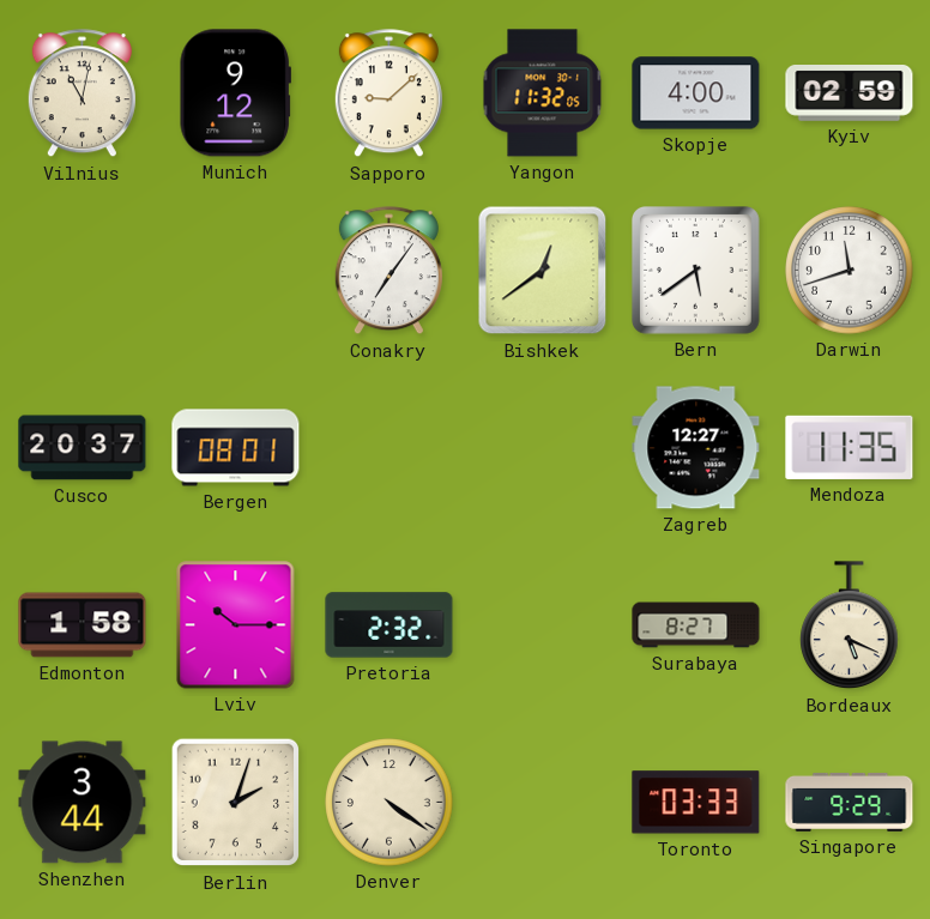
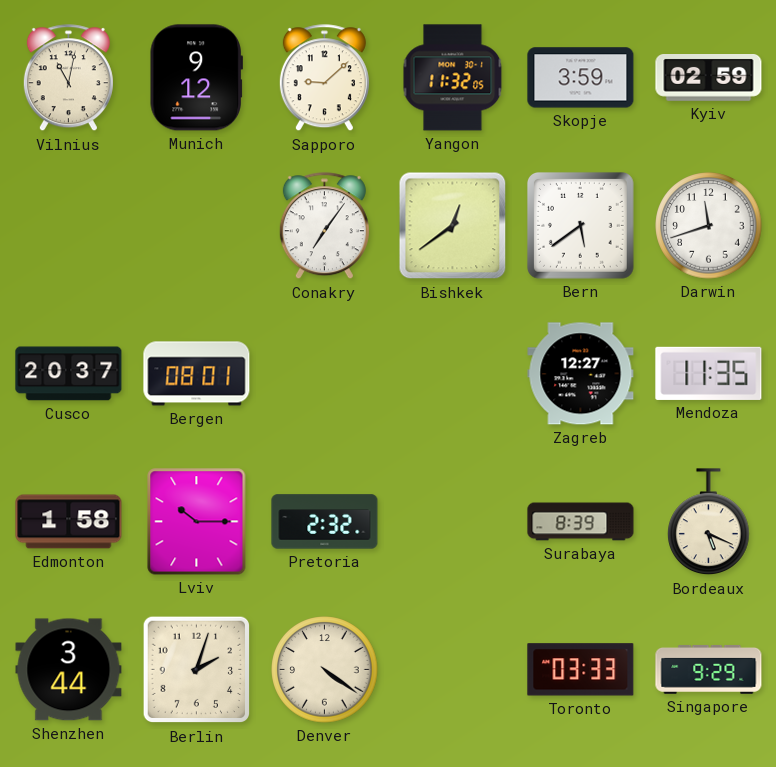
Skopje: 4:00 -> 3:59
Surabaya: 8:27 -> 8:39
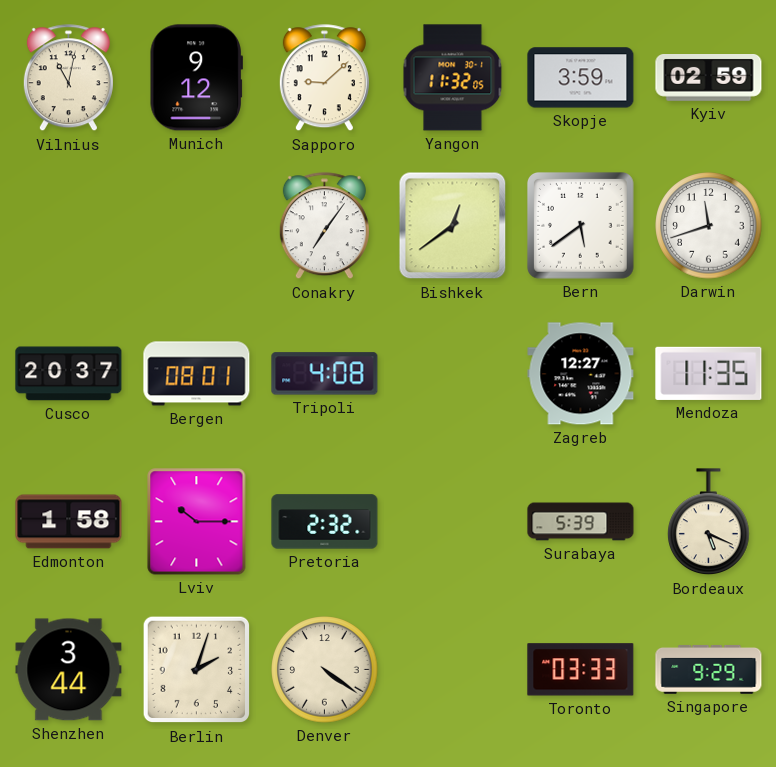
Tripoli: none -> 4:08
Surabaya: 8:39 -> 5:39
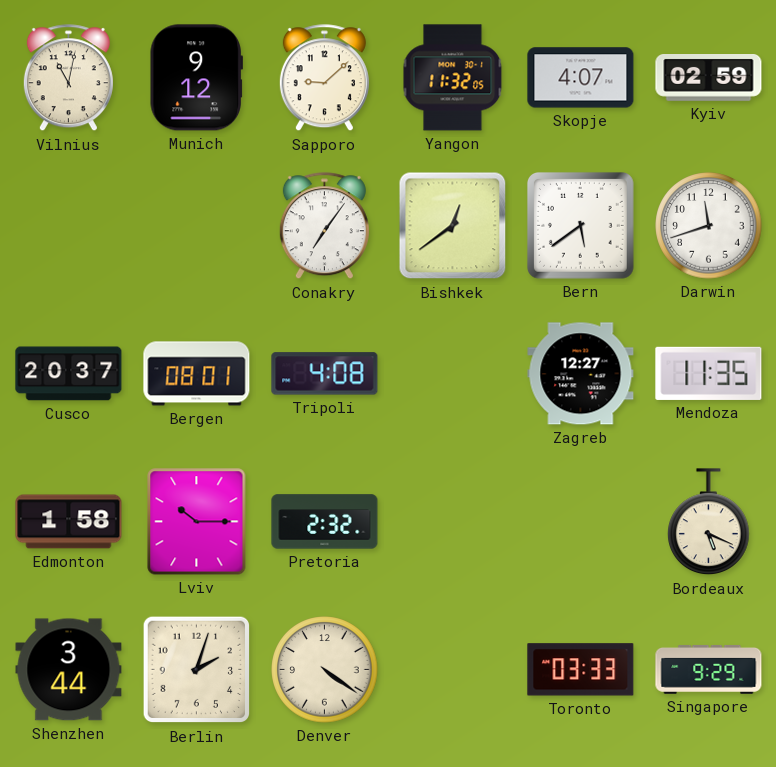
Skopje: 3:59 -> 4:07
Surabaya: 5:39 -> none
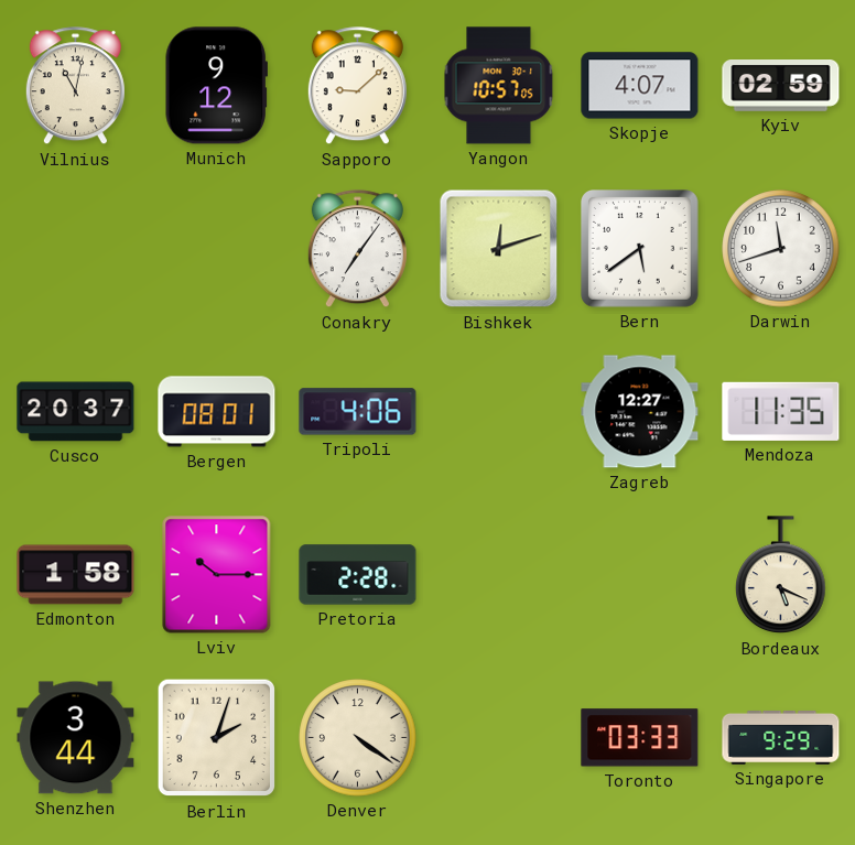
Yangon: 11:32 -> 10:57
Bishkek: 12:39 -> 12:12
Tripoli: 4:08 -> 4:06
Pretoria: 2:32 -> 2:28
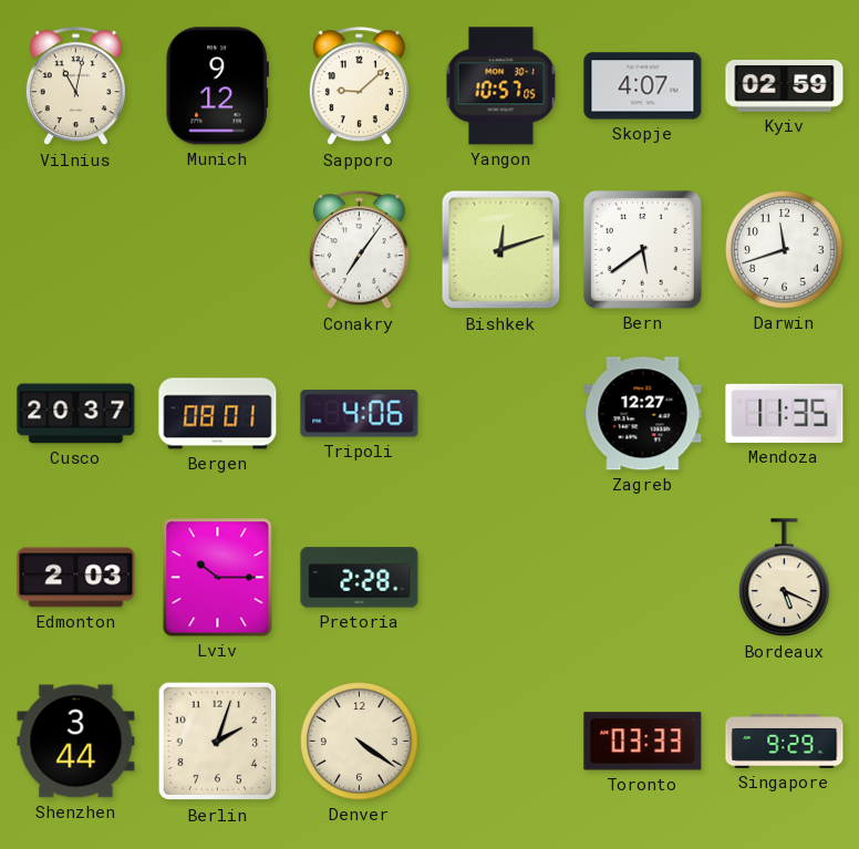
Edmonton: 1:58 -> 2:03
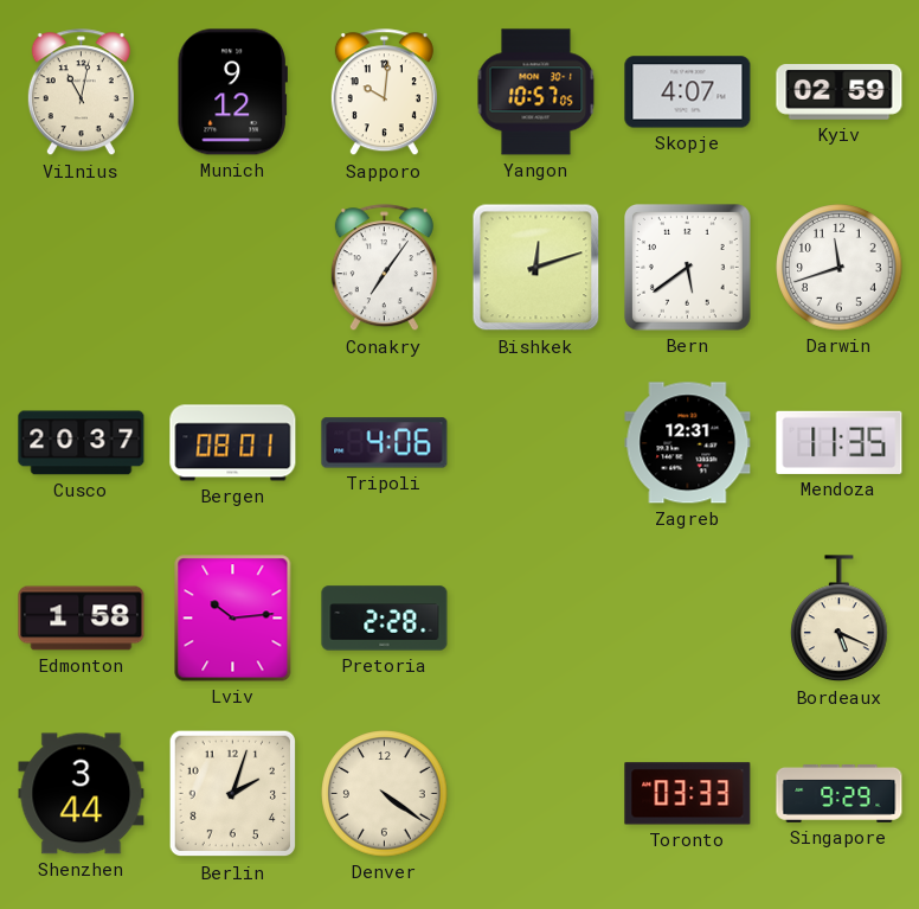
Sapporo: 9:08 -> 10:01
Zagreb: 12:27 -> 12:31
Edmonton: 2:03 -> 1:58
Lviv: 10:15 -> 10:14
